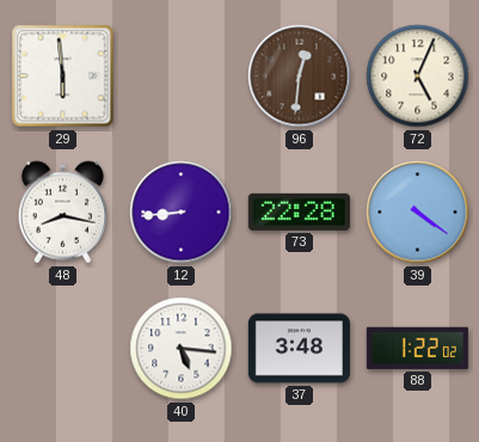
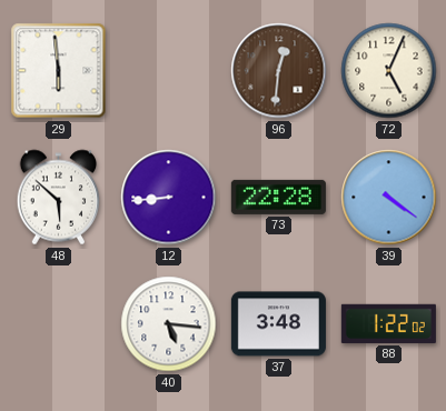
48: 8:17 -> 5:52
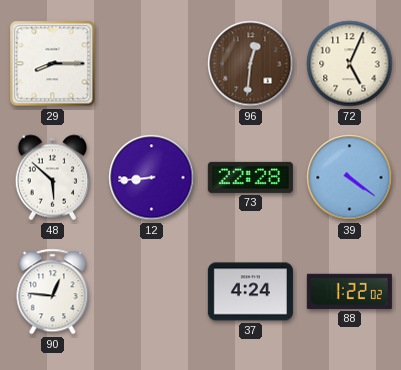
29: 5:59 -> 8:15
90: none -> 12:46
40: 5:16 -> none
37: 3:48 -> 4:24
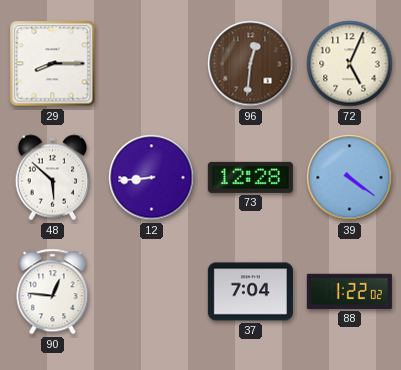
73: 22:28 -> 12:28
37: 4:24 -> 7:04
